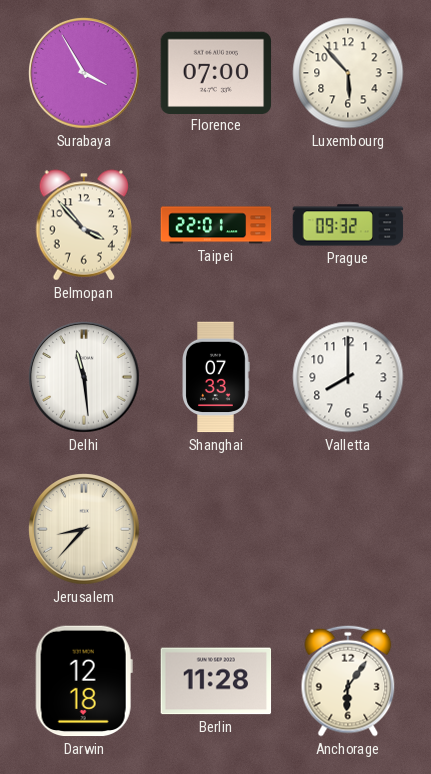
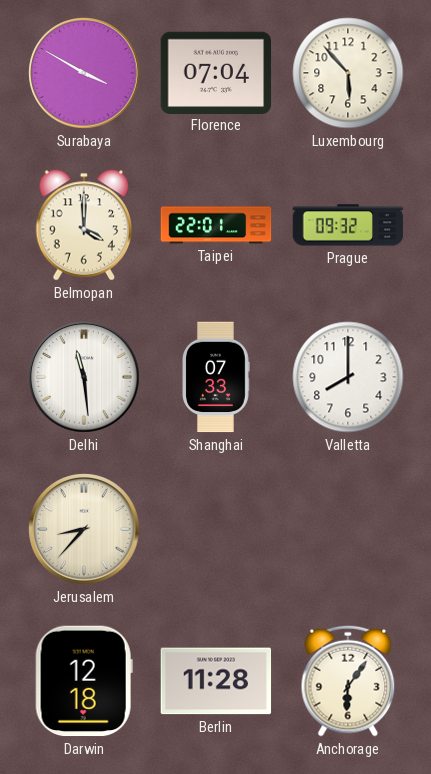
Surabaya: 3:55 -> 3:50
Florence: 07:00 -> 07:04
Belmopan: 3:53 -> 4:00
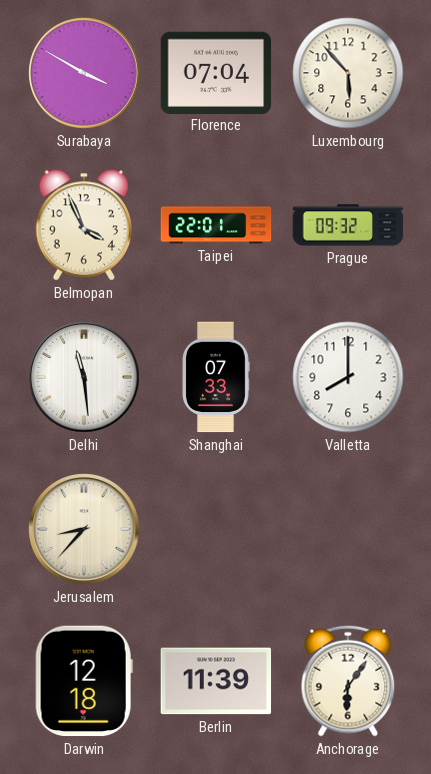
Belmopan: 4:00 -> 3:56
Berlin: 11:28 -> 11:39
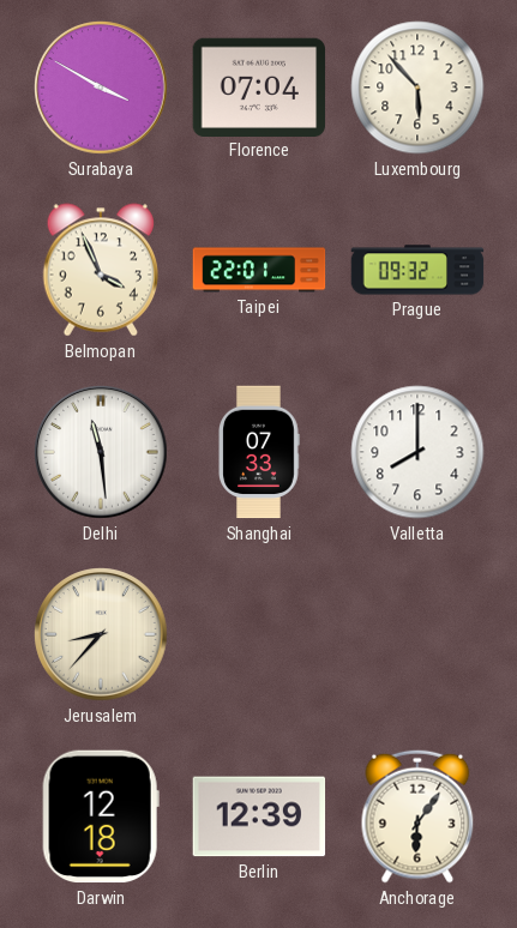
Berlin: 11:39 -> 12:39
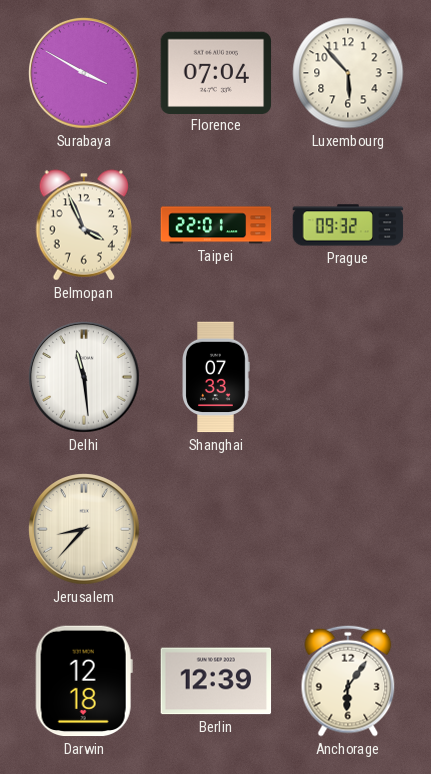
Valletta: 8:00 -> none
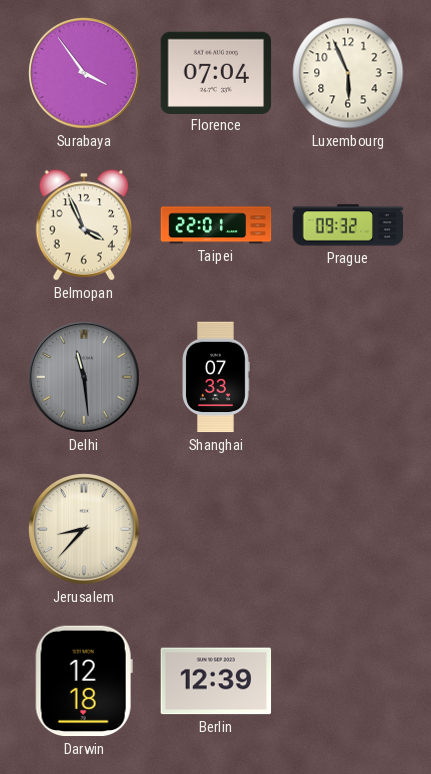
Surabaya: 3:50 -> 3:54
Luxembourg: 5:53 -> 5:56
Delhi dial: white -> grey
Anchorage: 6:06 -> none
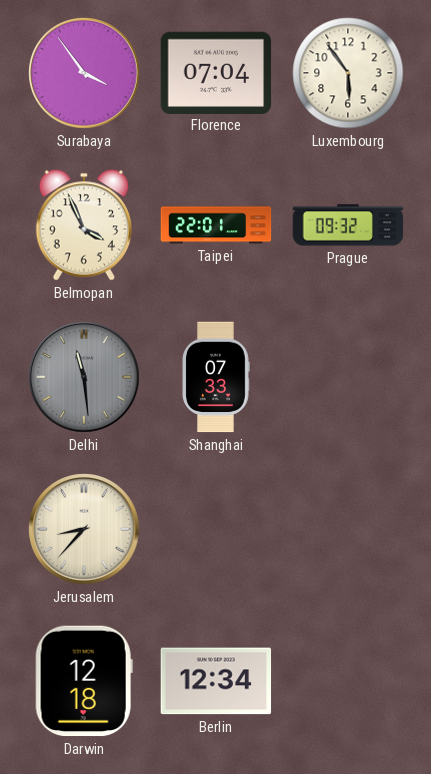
Luxembourg: 5:56 -> 5:54
Berlin: 12:39 -> 12:34
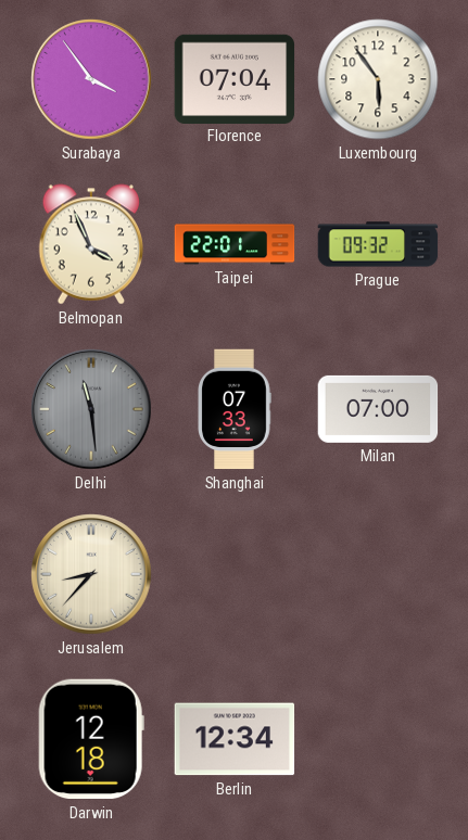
Milan: none -> 07:00
